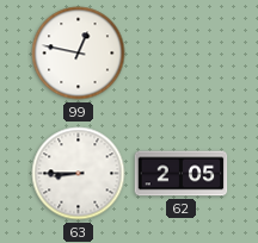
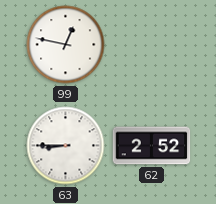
62: 2:05 -> 2:52
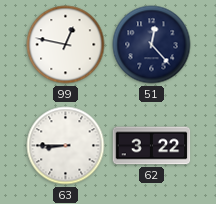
51: none -> 12:23
62: 2:52 -> 3:22
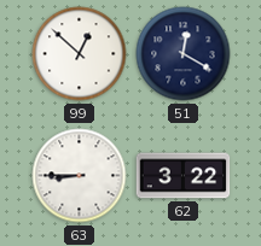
99: 12:47 -> 12:52
51: 12:23 -> 12:20
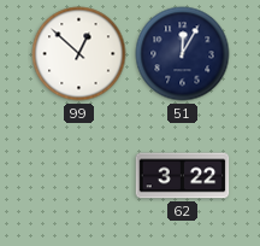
51: 12:20 -> 12:05
63: 8:45 -> none
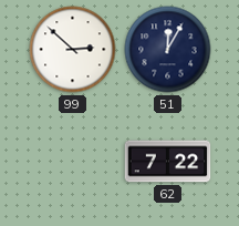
99: 12:52 -> 2:52
62: 3:22 -> 7:22
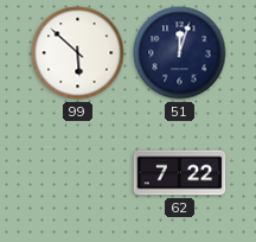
99: 2:52 -> 5:52
51: 12:05 -> 12:03
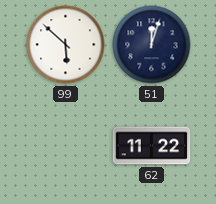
62: 7:22 -> 11:22
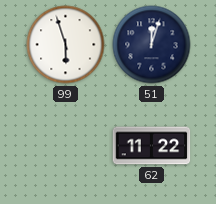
99: 5:52 -> 5:57
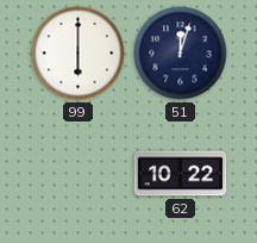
99: 5:57 -> 6:00
62: 11:22 -> 10:22
